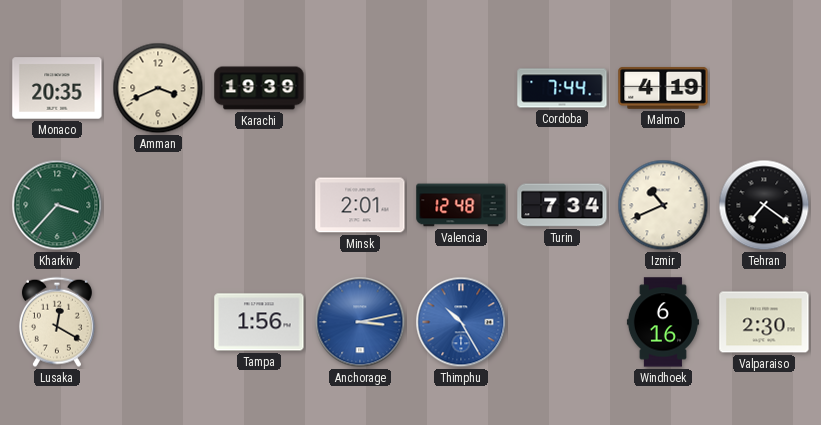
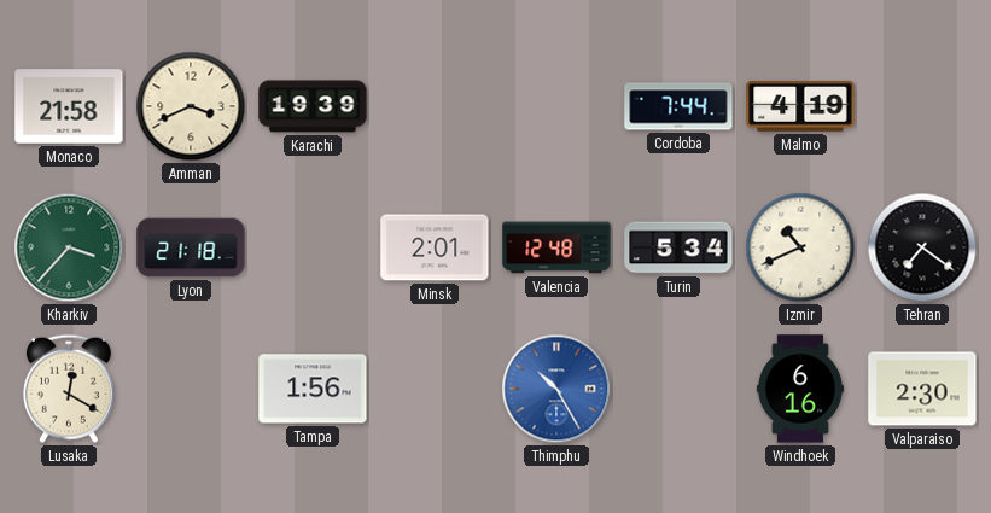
Monaco: 20:35 -> 21:58
Lyon: none -> 21:18
Turin: 7:34 -> 5:34
Anchorage: 3:13 -> none
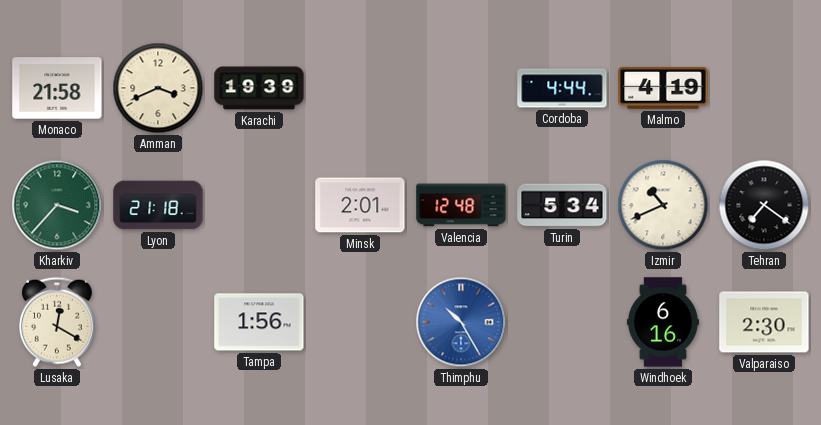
Cordoba: 7:44 -> 4:44
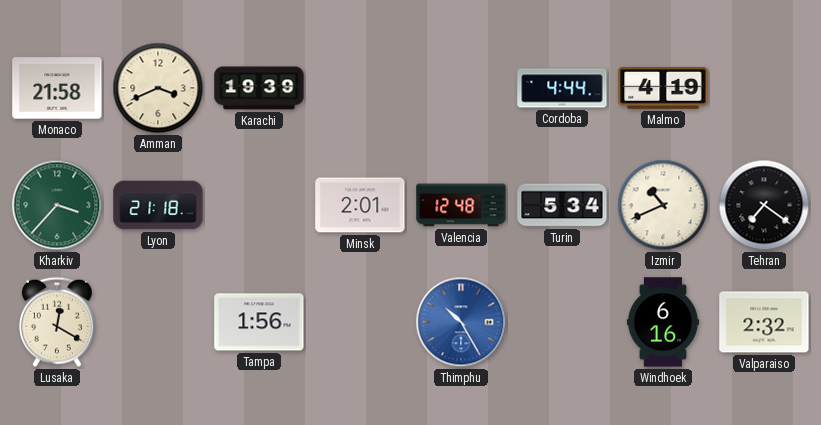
Valparaiso: 2:30 -> 2:32
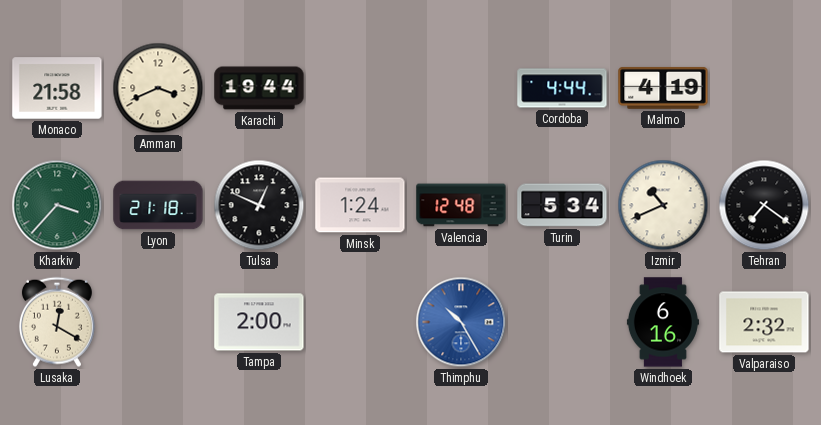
Karachi: 19:39 -> 19:44
Tulsa: none -> 12:49
Minsk: 2:01 -> 1:24
Tampa: 1:56 -> 2:00
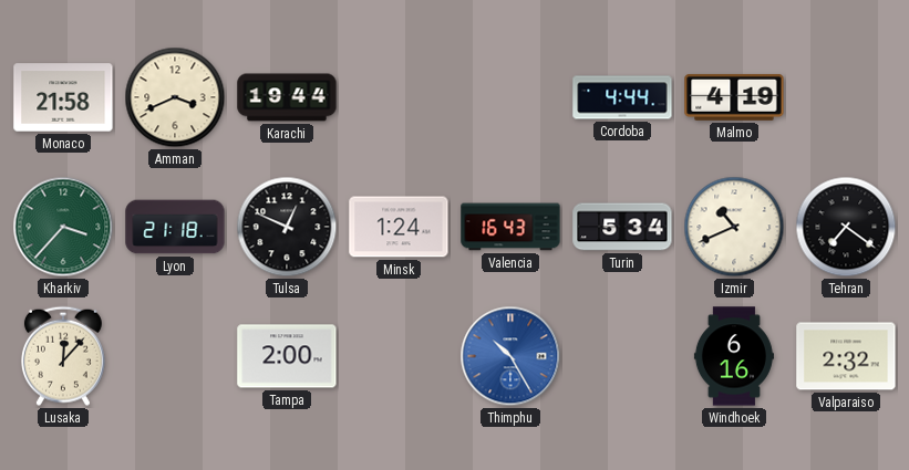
Valencia: 12:48 -> 16:43
Lusaka: 12:20 -> 12:07
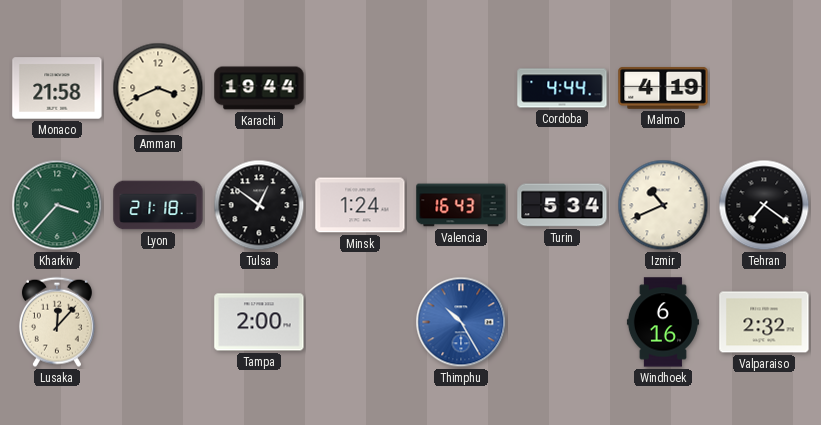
Tulsa: 12:49 -> 12:51
